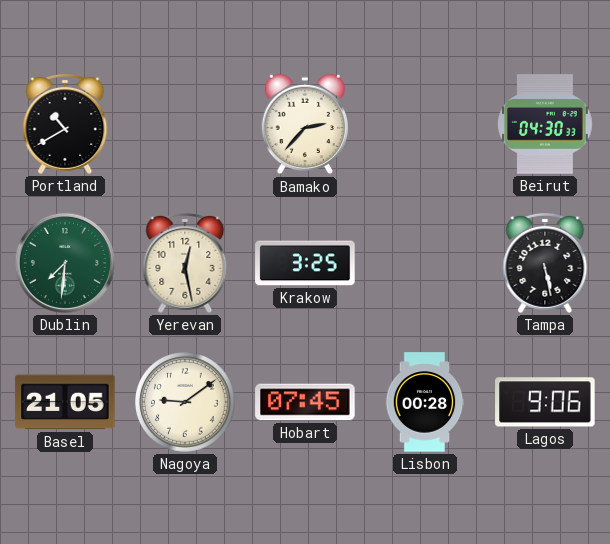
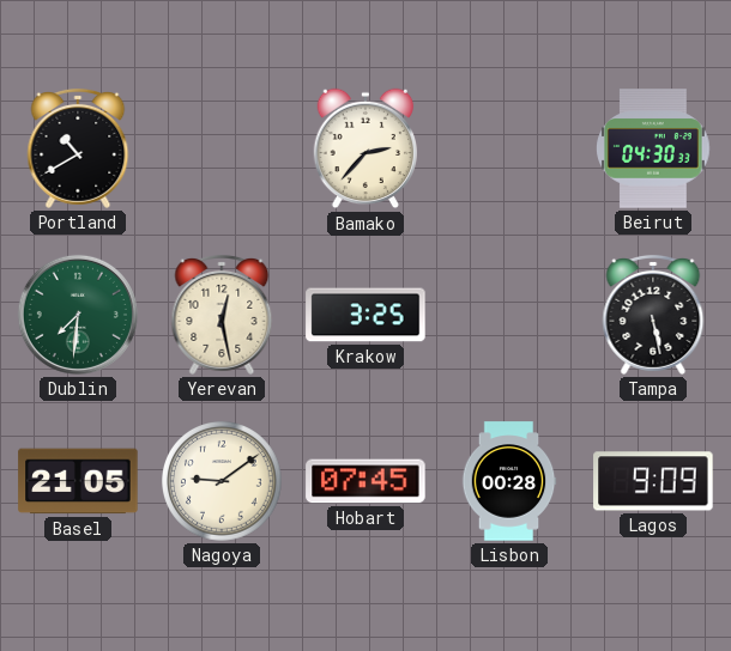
Lagos: 9:06 -> 9:09
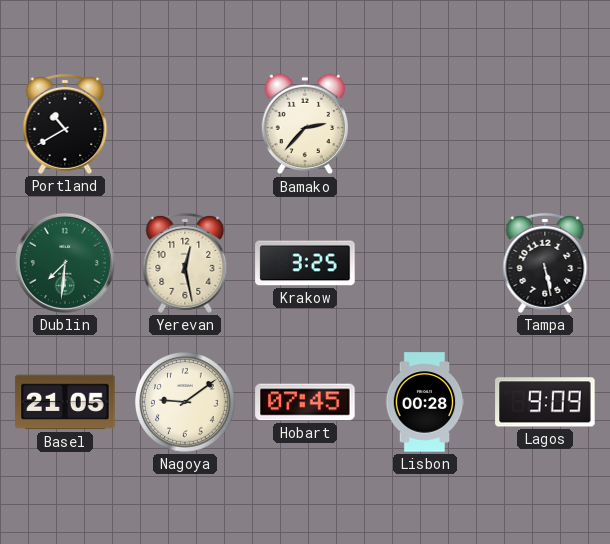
Beirut: 04:30 -> none
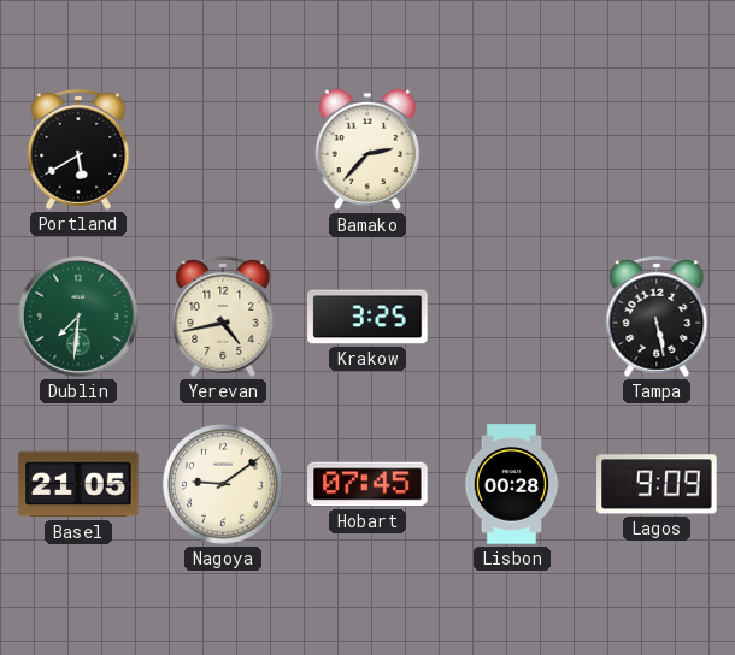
Portland: 10:40 -> 5:40
Yerevan: 12:28 -> 4:43
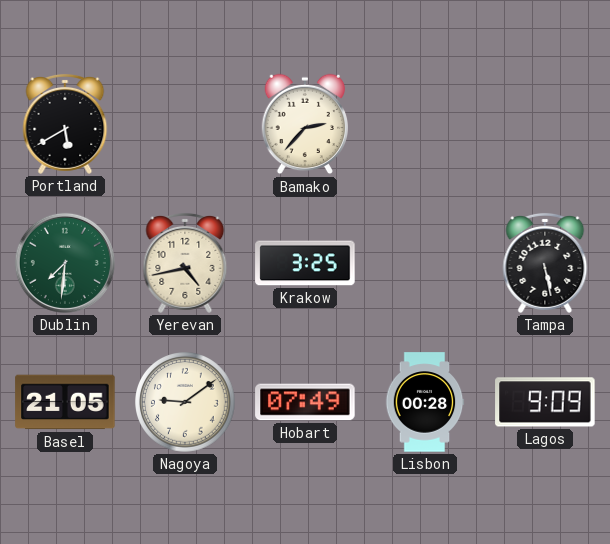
Hobart: 07:45 -> 07:49
